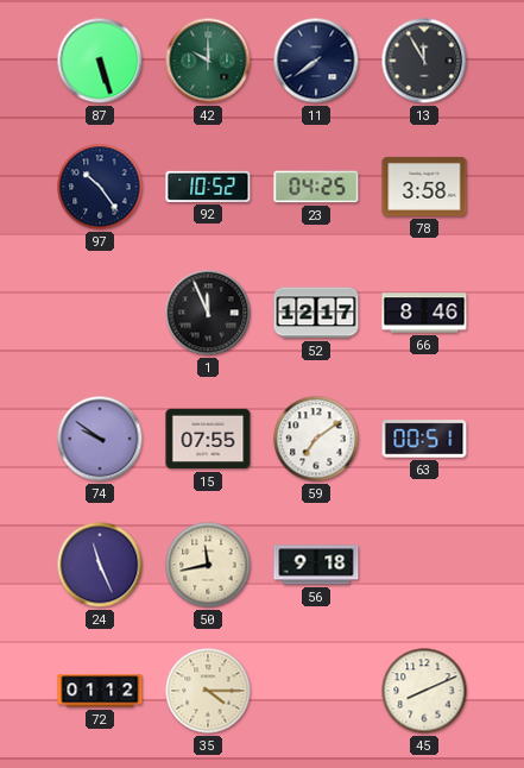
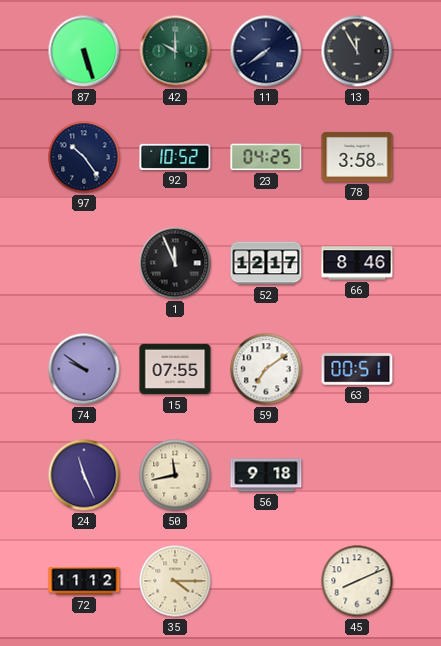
72: 01:12 -> 11:12
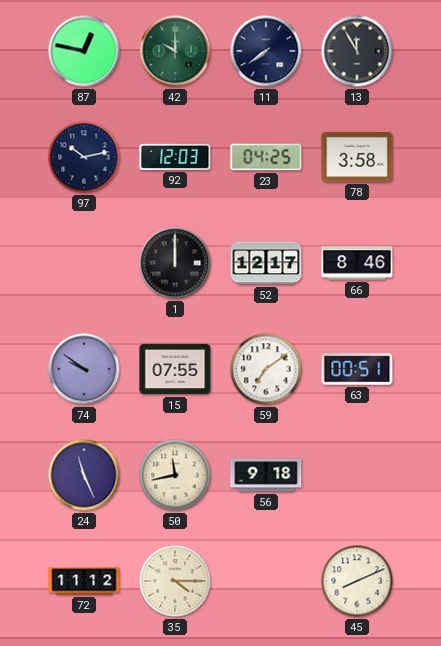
87: 5:27 -> 12:47
97: 10:24 -> 10:13
92: 10:52 -> 12:03
1: 11:56 -> 12:00
